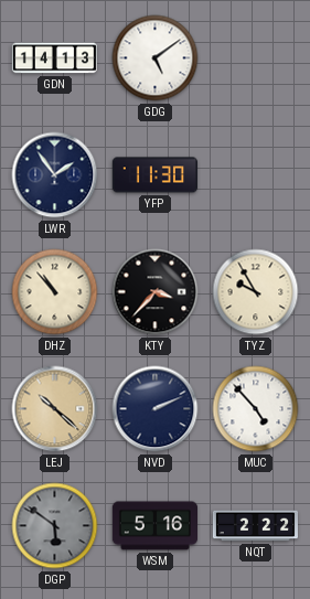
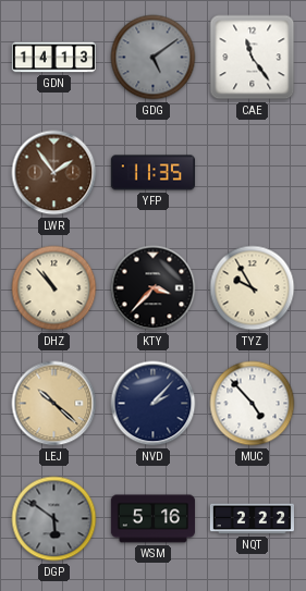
GDG dial: white -> grey
CAE: none -> 11:24
LWR dial: navy -> brown
YFP: 11:30 -> 11:35
NVD: 2:11 -> 2:07
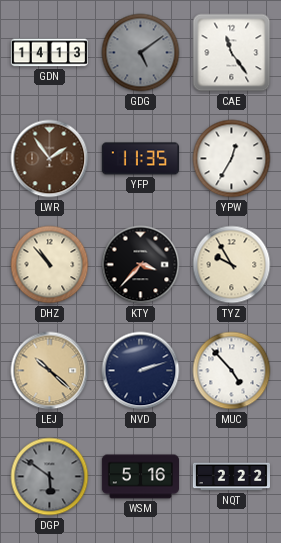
YPW: none -> 12:35
NVD: 2:07 -> 2:12
